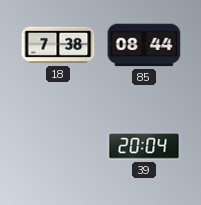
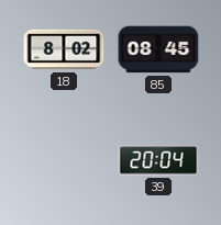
18: 7:38 -> 8:02
85: 08:44 -> 08:45
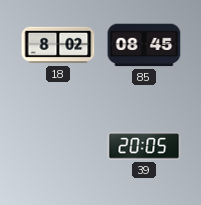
39: 20:04 -> 20:05
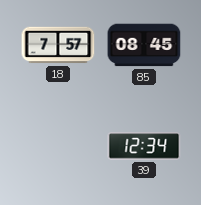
18: 8:02 -> 7:57
39: 20:05 -> 12:34
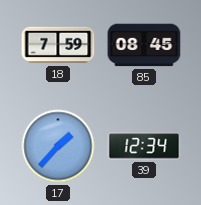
18: 7:57 -> 7:59
17: none -> 1:37
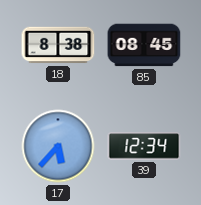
18: 7:59 -> 8:38
17: 1:37 -> 5:37
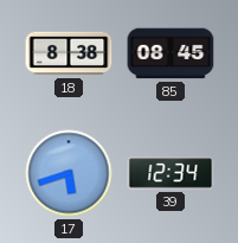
17: 5:37 -> 5:42
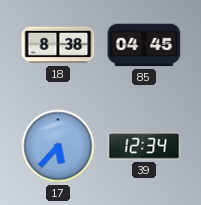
85: 08:45 -> 04:45
17: 5:42 -> 5:37
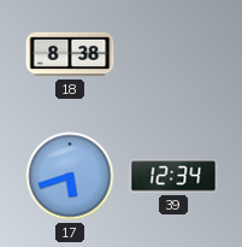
85: 04:45 -> none
17: 5:37 -> 5:42
